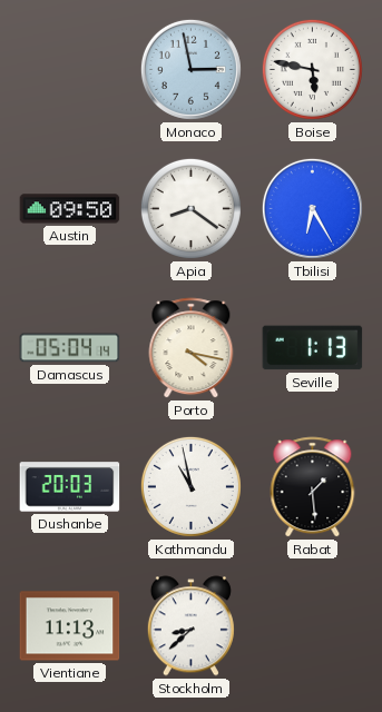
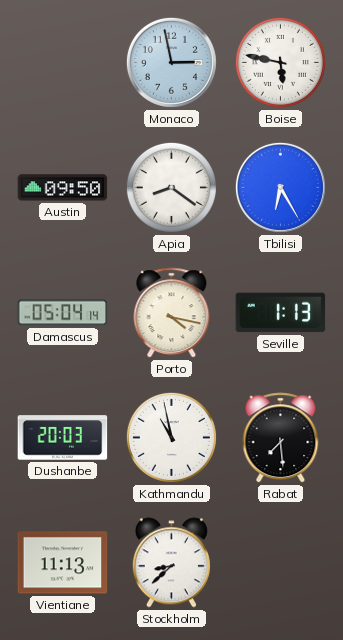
Rabat: 1:29 -> 7:29
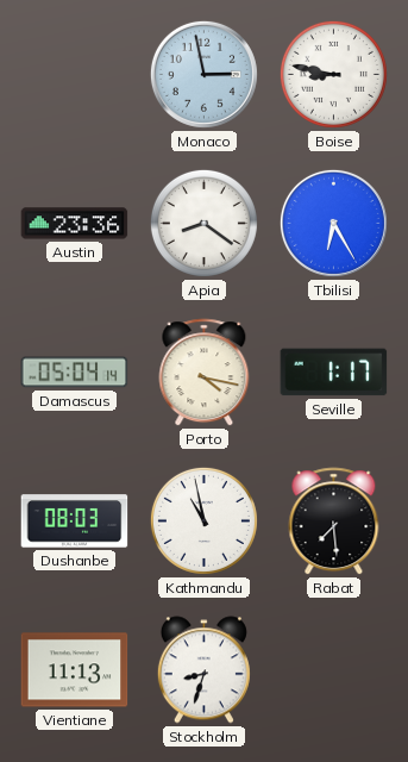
Boise: 5:47 -> 8:47
Austin: 09:50 -> 23:36
Seville: 1:13 -> 1:17
Dushanbe: 20:03 -> 08:03
Stockholm: 8:38 -> 8:33
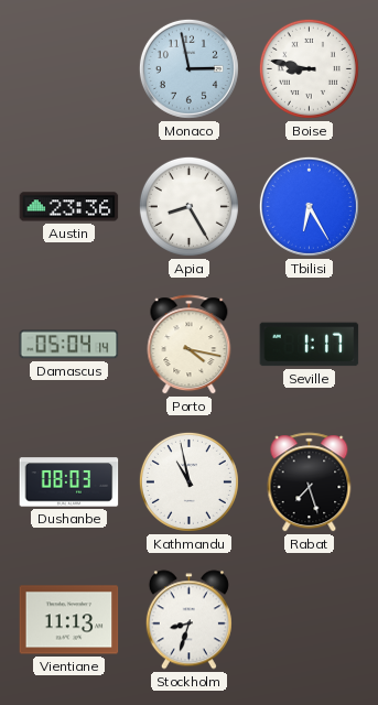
Apia: 8:21 -> 8:25
Rabat: 7:29 -> 7:27
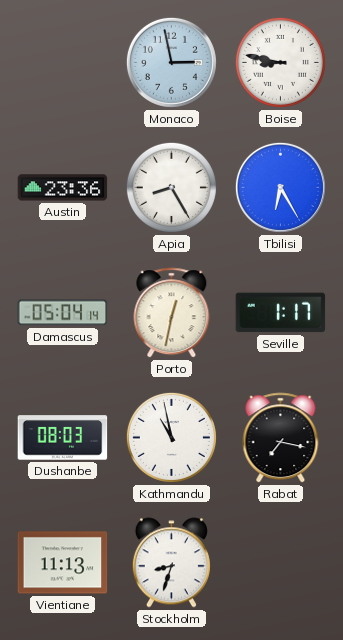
Porto: 4:17 -> 12:32
Rabat: 7:27 -> 7:17
